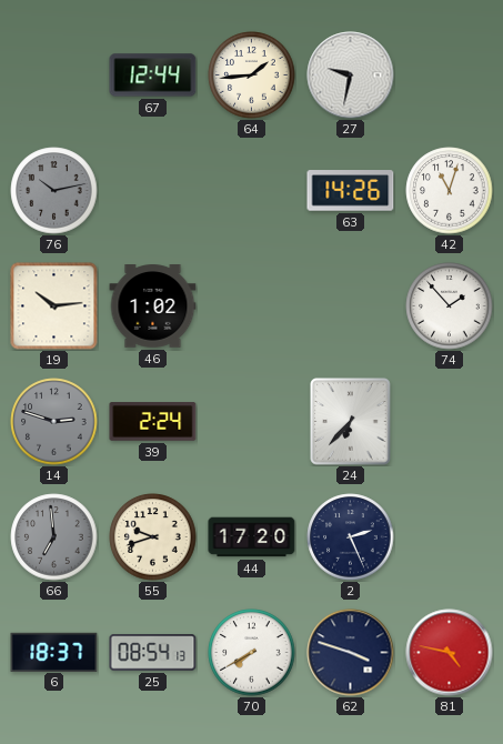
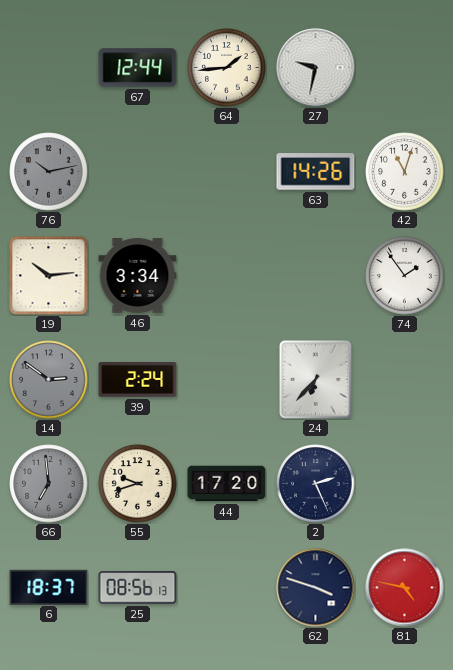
46: 1:02 -> 3:34
74: 1:53 -> 1:54
14: 2:48 -> 2:51
25: 08:54 -> 08:56
70: 7:40 -> none
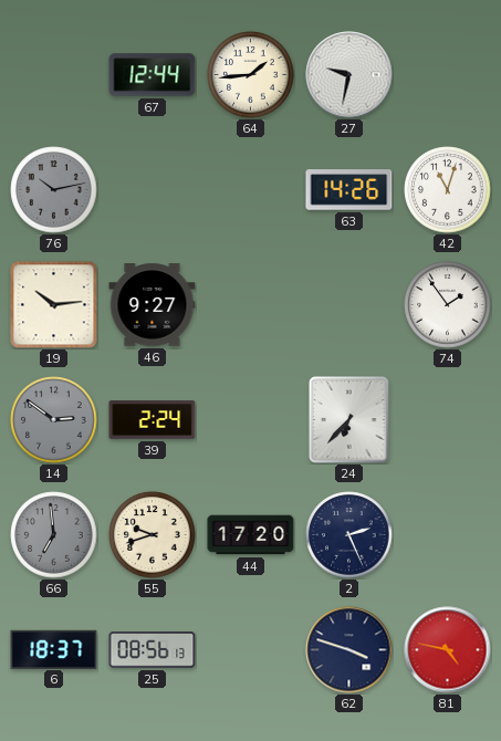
46: 3:34 -> 9:27
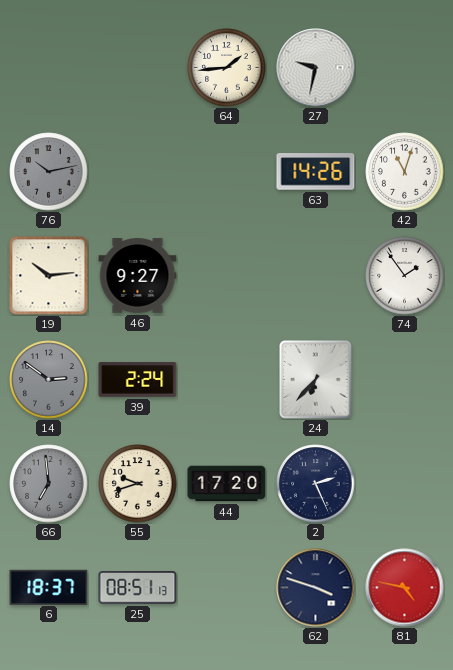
67: 12:44 -> none
25: 08:56 -> 08:51
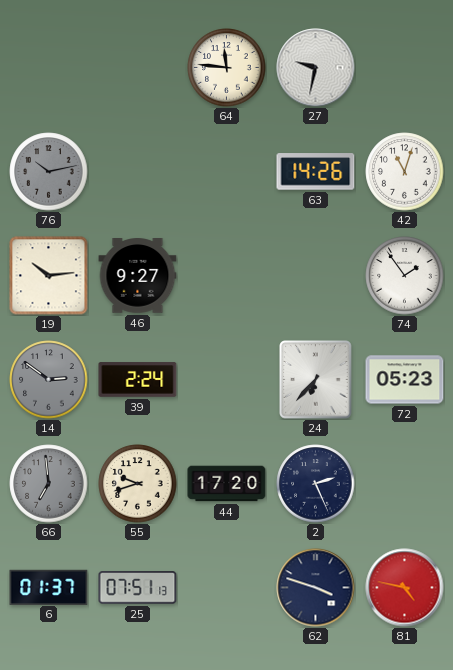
64: 1:44 -> 11:46
72: none -> 05:23
6: 18:37 -> 01:37
25: 08:51 -> 07:51
